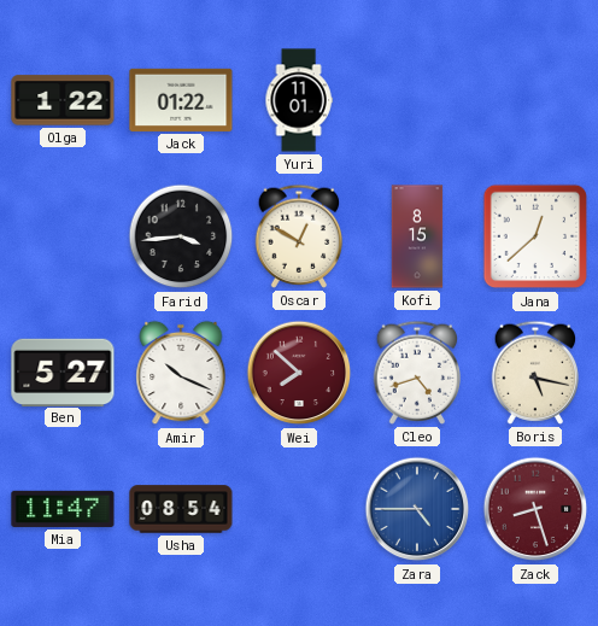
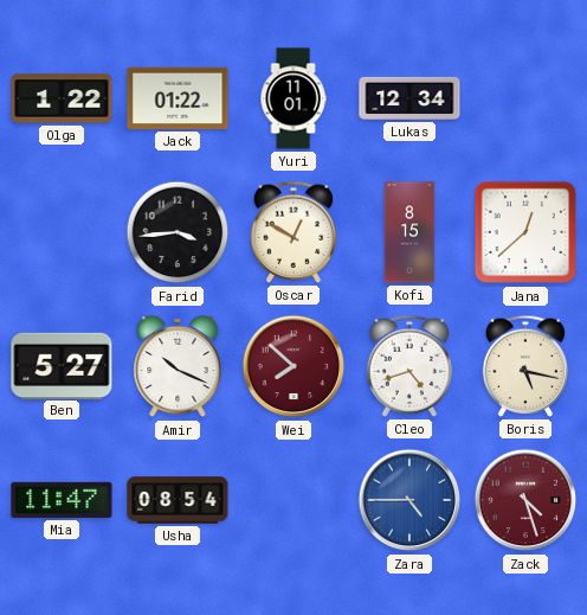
Lukas: none -> 12:34
Zack: 8:27 -> 4:27
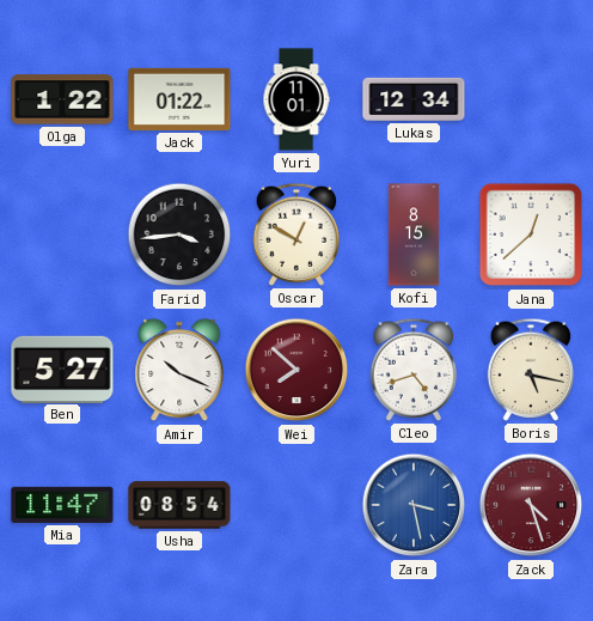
Zara: 4:45 -> 3:28
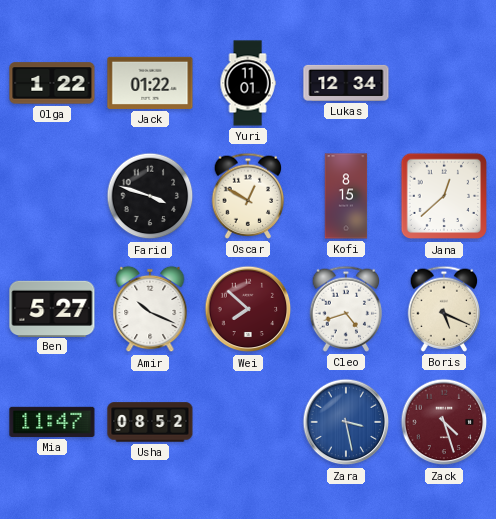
Farid: 3:44 -> 3:48
Boris: 5:17 -> 5:19
Usha: 08:54 -> 08:52
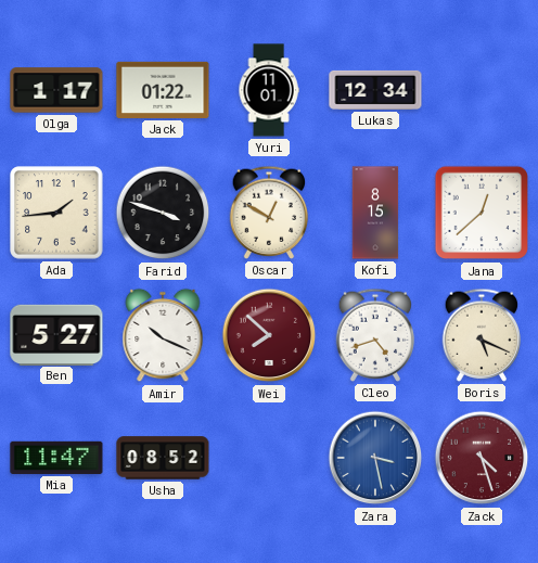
Olga: 1:22 -> 1:17
Ada: none -> 1:44
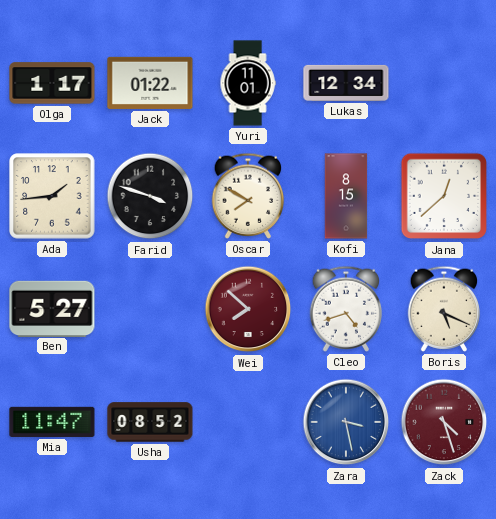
Oscar: 12:50 -> 7:50
Amir: 10:19 -> none
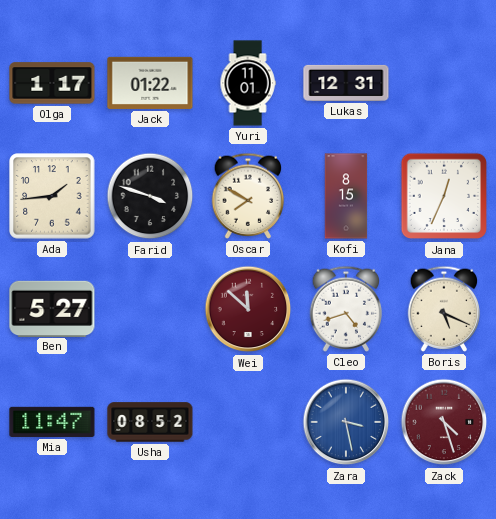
Lukas: 12:34 -> 12:31
Jana: 12:38 -> 12:34
Wei: 7:52 -> 11:52
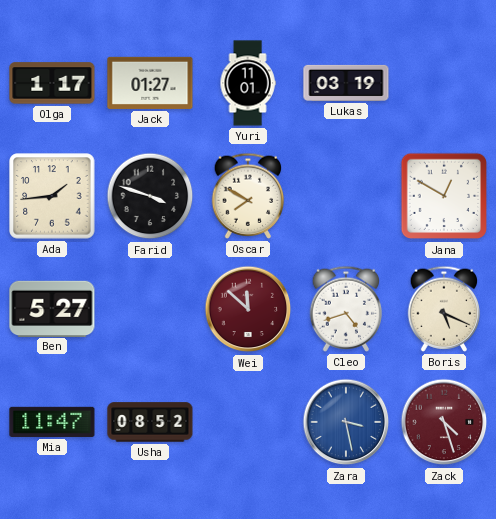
Jack: 01:22 -> 01:27
Lukas: 12:31 -> 03:19
Kofi: 8:15 -> none
Jana: 12:34 -> 12:50
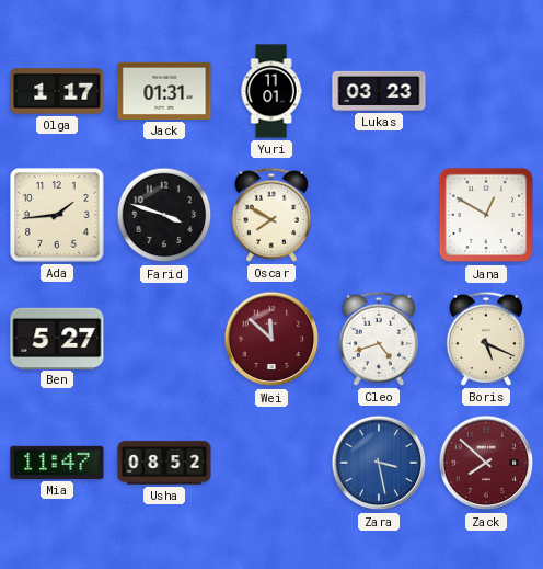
Jack: 01:27 -> 01:31
Lukas: 03:19 -> 03:23
Zack: 4:27 -> 7:52
